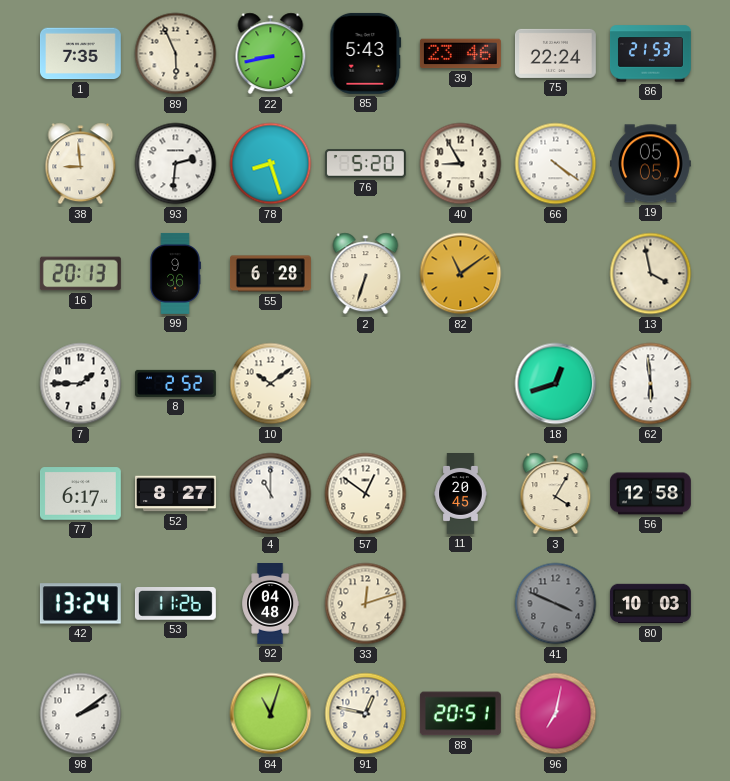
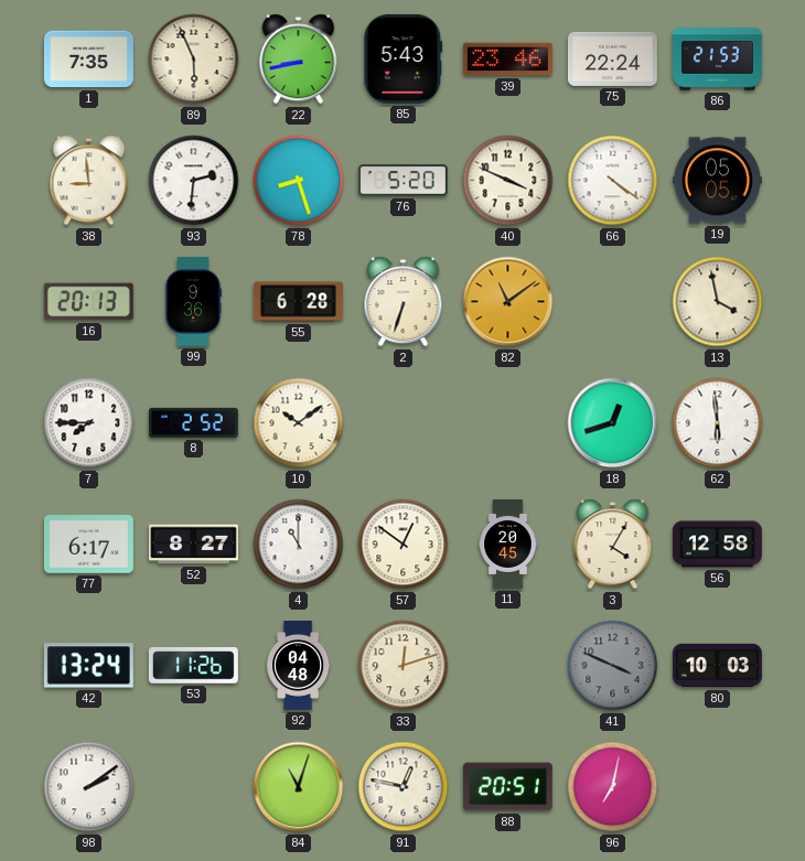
40: 8:55 -> 3:49
7: 1:45 -> 7:45
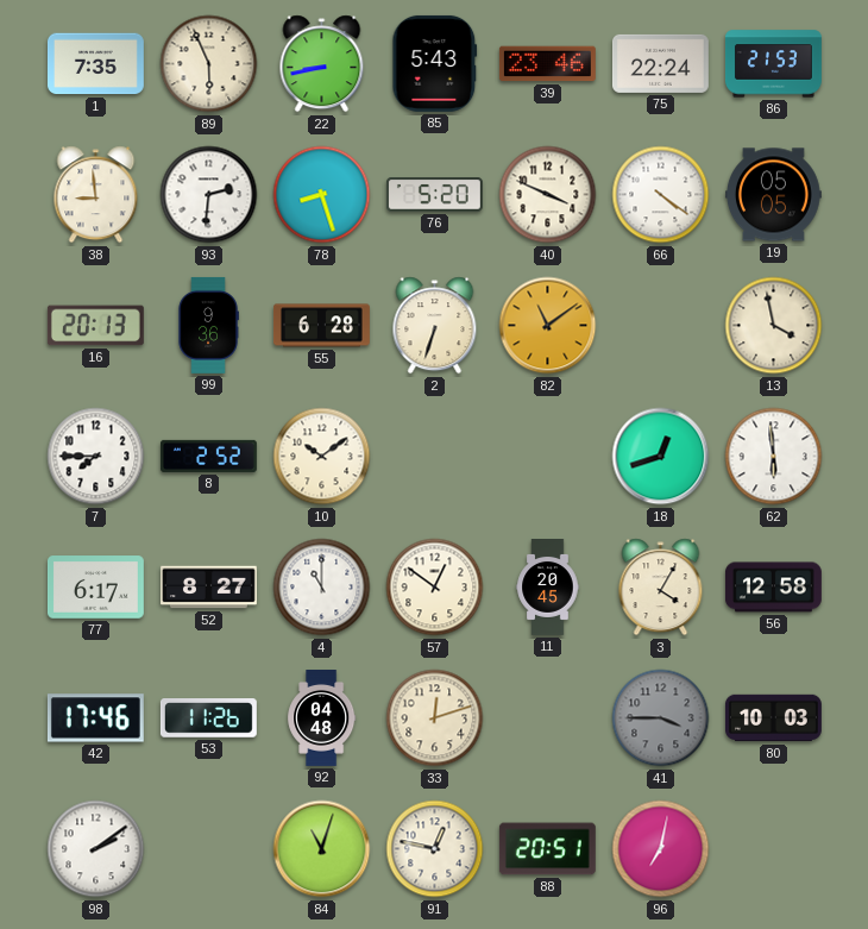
42: 13:24 -> 17:46
41: 3:49 -> 3:45
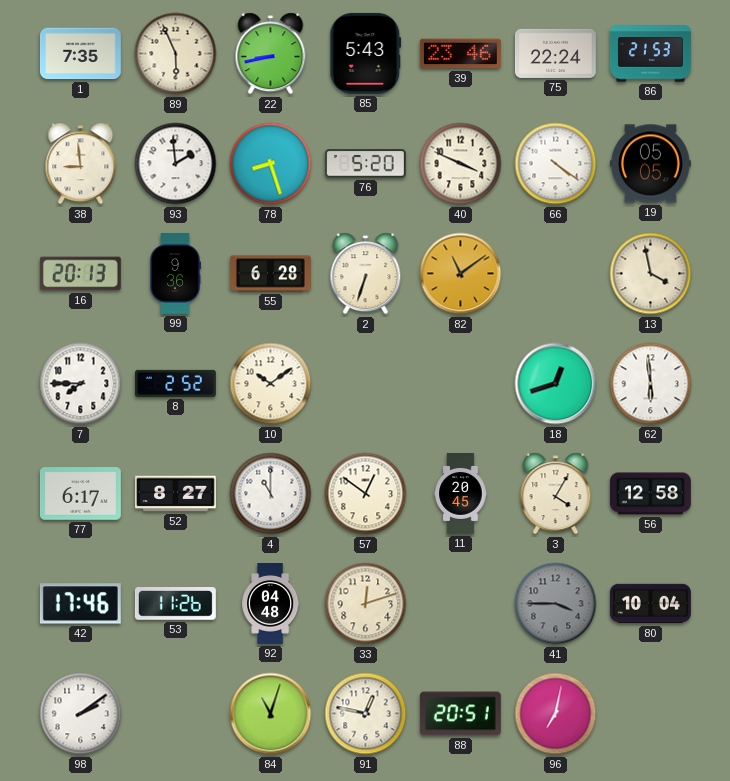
93: 2:31 -> 1:59
80: 10:03 -> 10:04
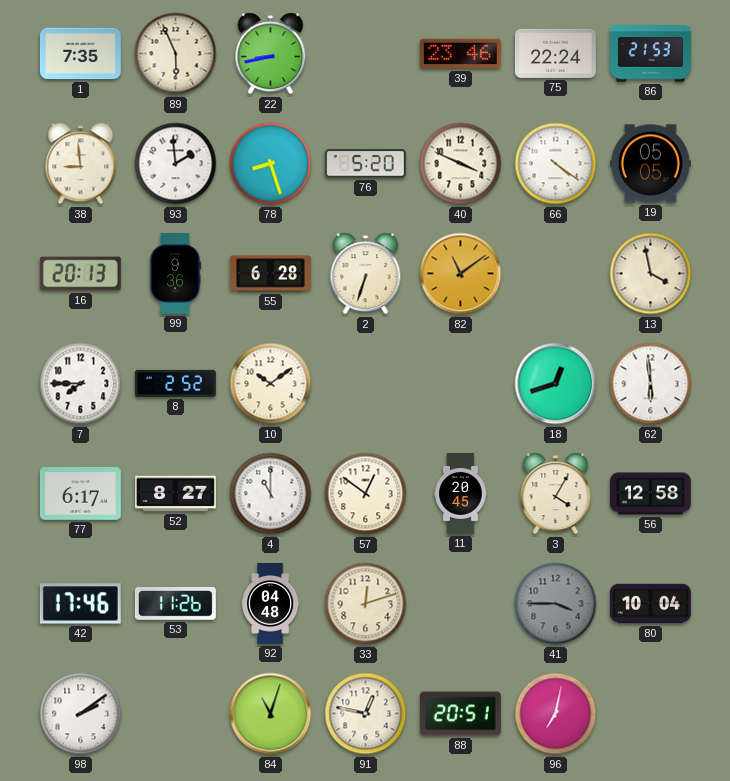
85: 5:43 -> none
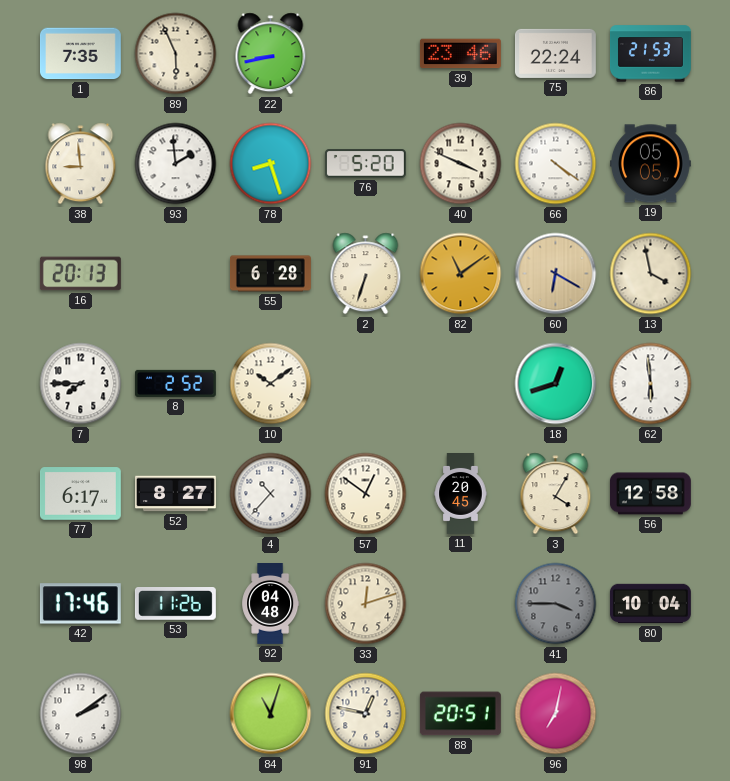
99: 9:36 -> none
60: none -> 6:20
4: 11:00 -> 10:37
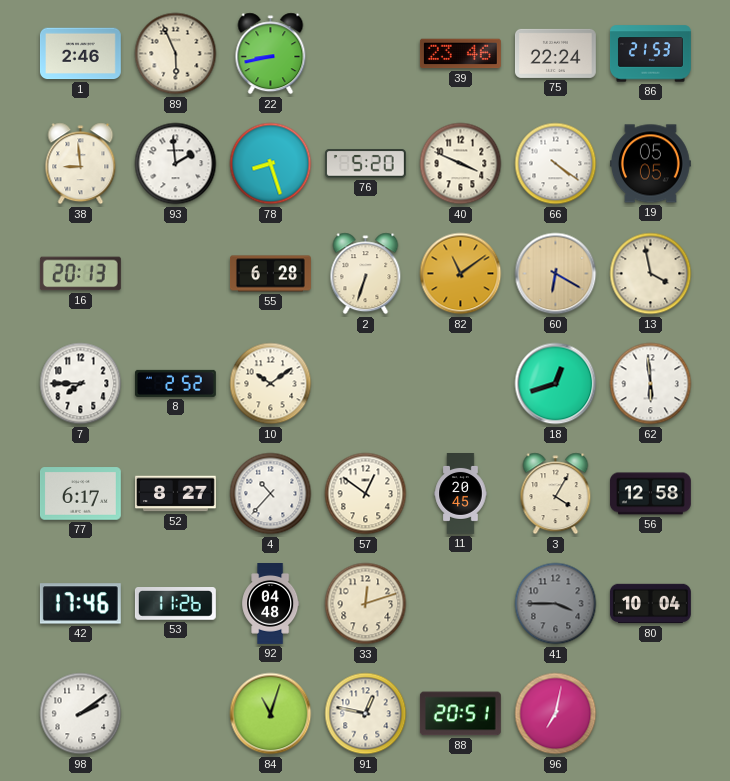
1: 7:35 -> 2:46
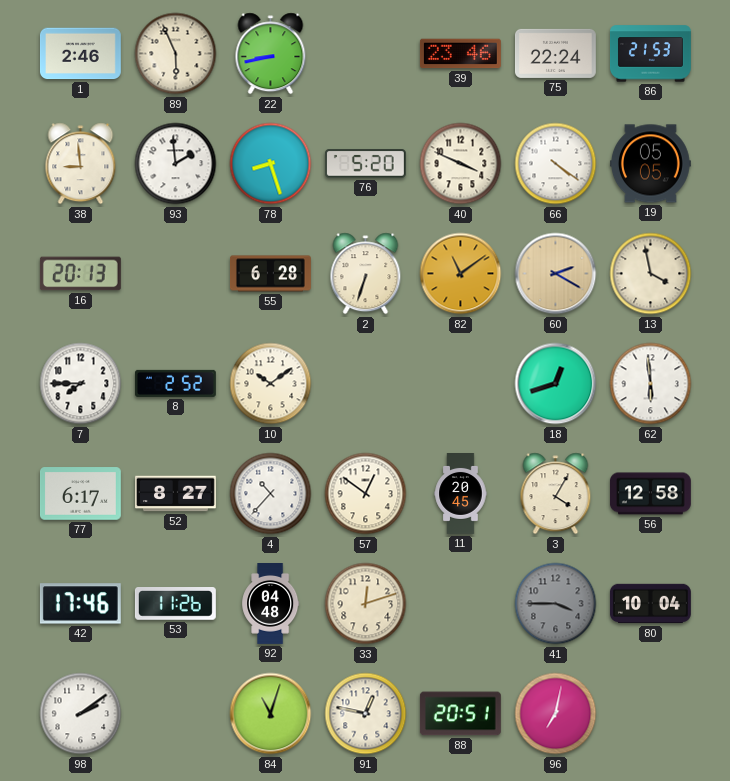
60: 6:20 -> 2:20
